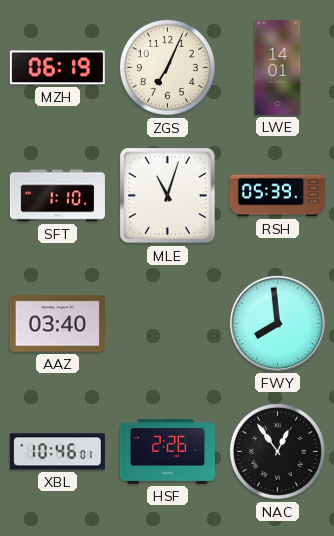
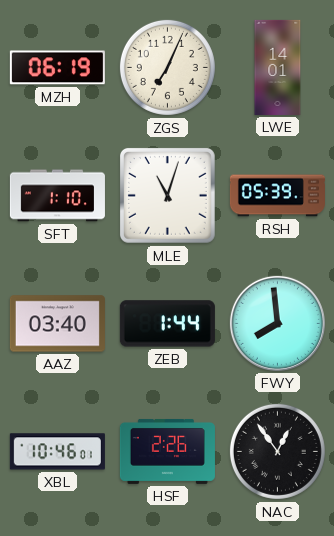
ZEB: none -> 1:44
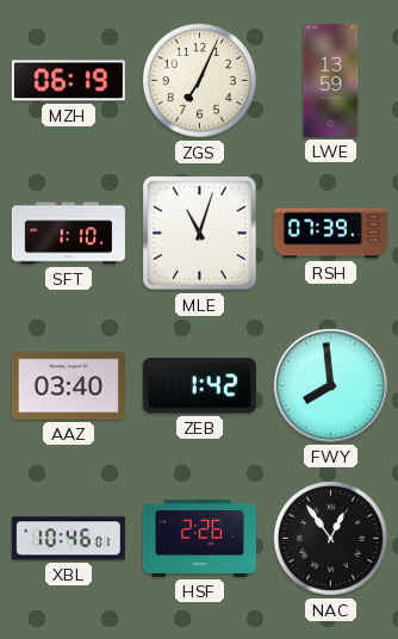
LWE: 14:01 -> 13:59
RSH: 05:39 -> 07:39
ZEB: 1:44 -> 1:42
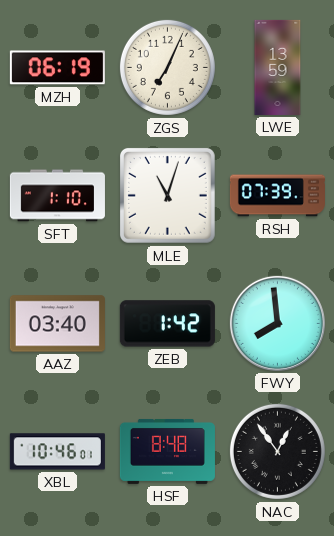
HSF: 2:26 -> 8:48
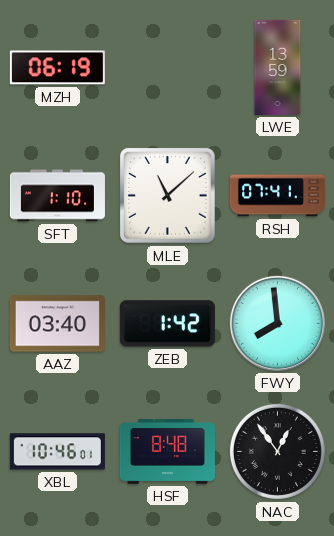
ZGS: 7:04 -> none
MLE: 11:03 -> 11:08
RSH: 07:39 -> 07:41
